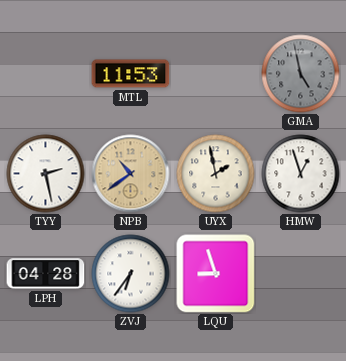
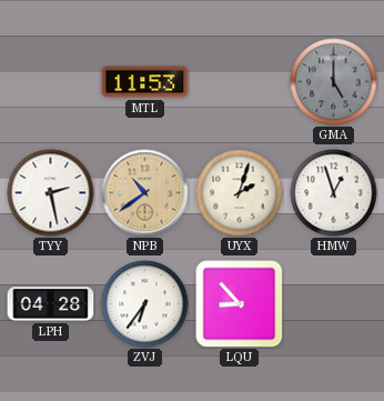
GMA: 4:58 -> 5:00
UYX: 1:58 -> 2:03
LQU: 8:57 -> 8:53
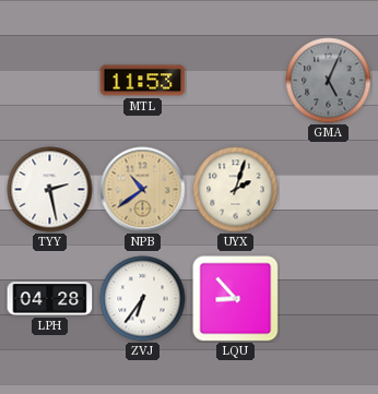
GMA: 5:00 -> 5:04
HMW: 12:57 -> none
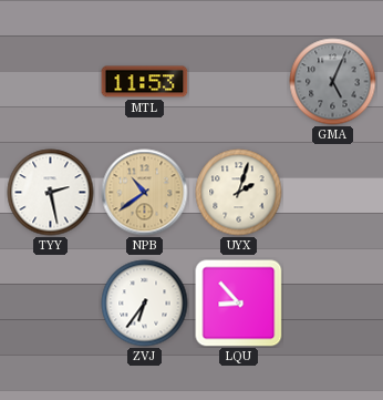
LPH: 04:28 -> none
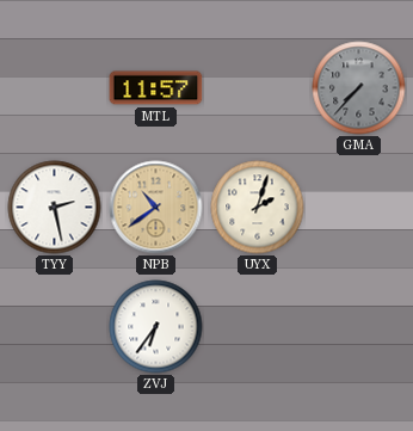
MTL: 11:53 -> 11:57
GMA: 5:04 -> 7:37
LQU: 8:53 -> none
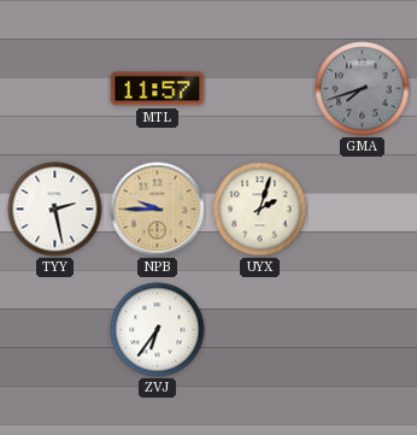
GMA: 7:37 -> 7:42
NPB: 10:39 -> 9:45
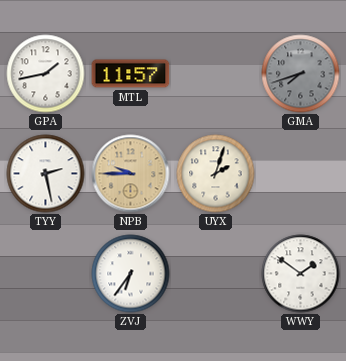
GPA: none -> 1:43
WWY: none -> 1:51
